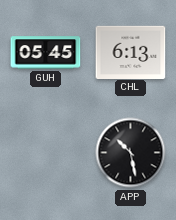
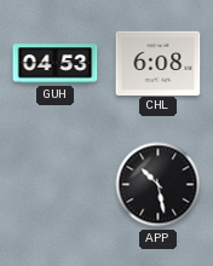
GUH: 05:45 -> 04:53
CHL: 6:13 -> 6:08
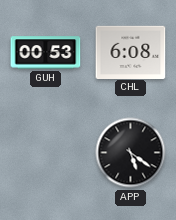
GUH: 04:53 -> 00:53
APP: 10:28 -> 5:21
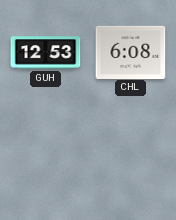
GUH: 00:53 -> 12:53
APP: 5:21 -> none
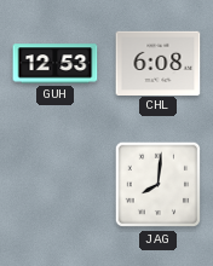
JAG: none -> 8:01
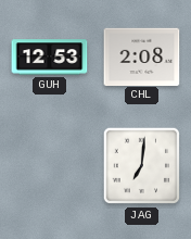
CHL: 6:08 -> 2:08
JAG: 8:01 -> 7:01
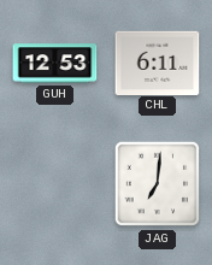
CHL: 2:08 -> 6:11
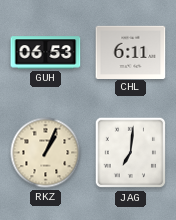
GUH: 12:53 -> 06:53
RKZ: none -> 1:04
